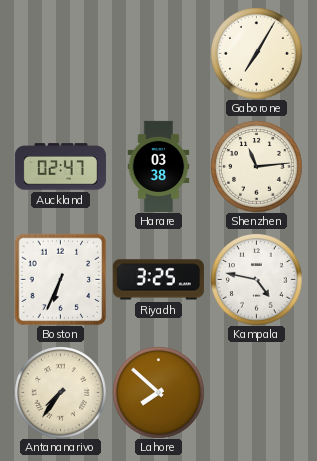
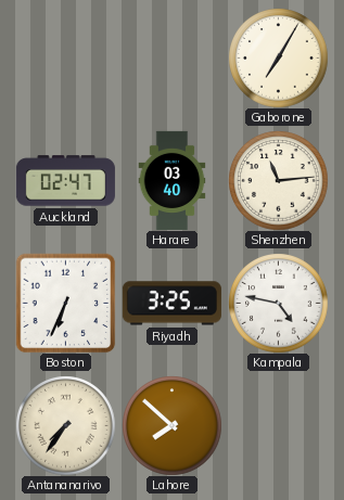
Harare: 03:38 -> 03:40
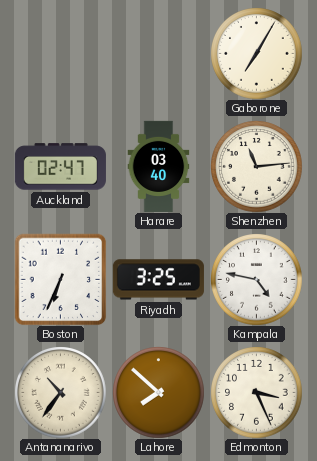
Antananarivo: 7:36 -> 10:36
Edmonton: none -> 3:26
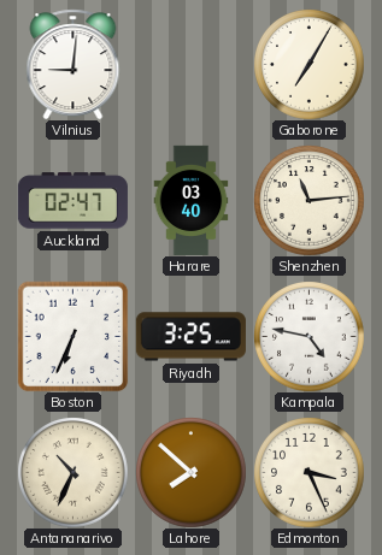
Vilnius: none -> 9:01
Antananarivo: 10:36 -> 10:34
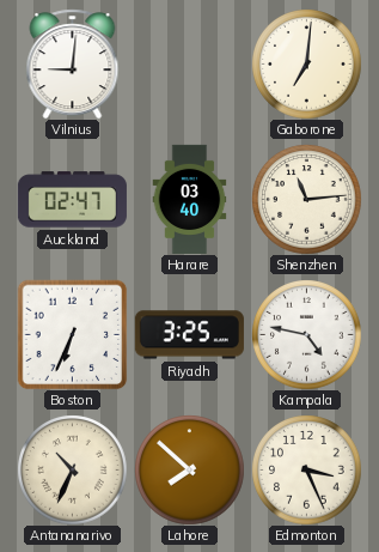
Gaborone: 7:05 -> 7:01
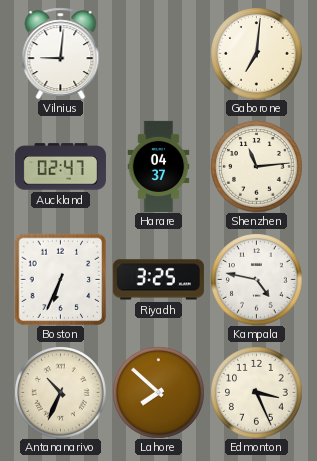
Harare: 03:40 -> 04:37
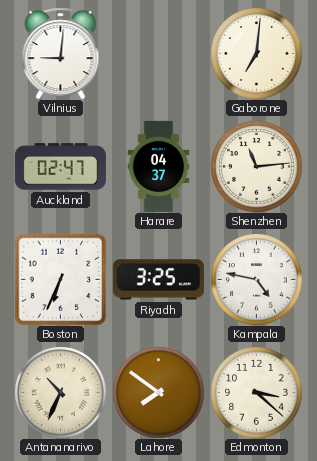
Lahore: 7:52 -> 7:51
Edmonton: 3:26 -> 3:22
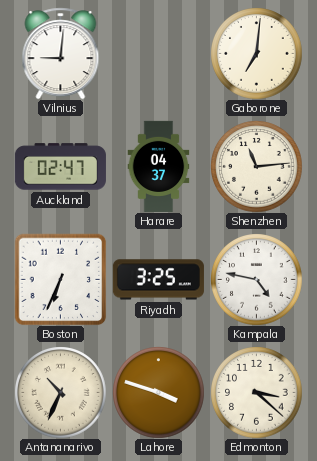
Lahore: 7:51 -> 3:48
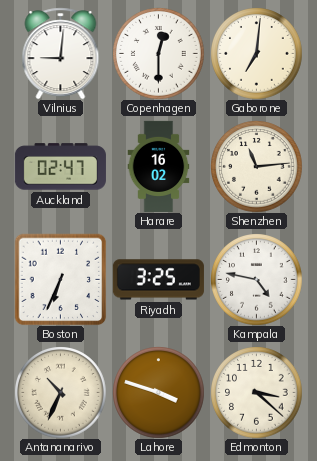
Copenhagen: none -> 12:30
Harare: 04:37 -> 16:02
